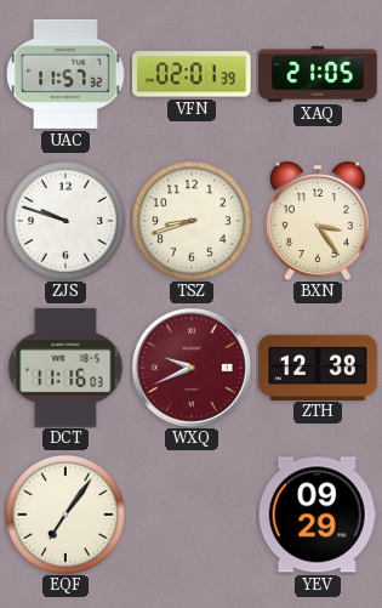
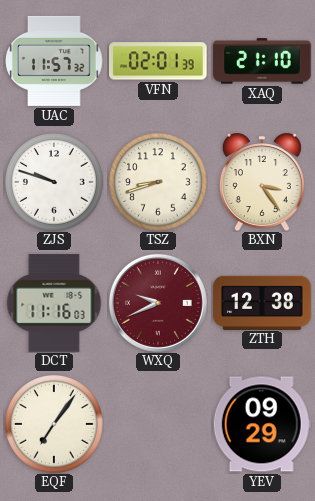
XAQ: 21:05 -> 21:10
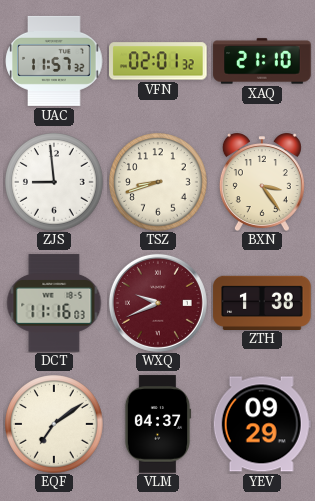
VFN: 02:01:39 -> 02:01:32
ZJS: 9:48 -> 8:59
ZTH: 12:38 -> 1:38
EQF: 7:06 -> 7:09
VLM: none -> 04:37
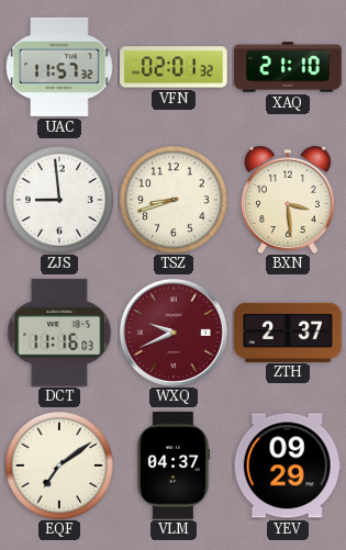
BXN: 3:24 -> 3:29
ZTH: 1:38 -> 2:37
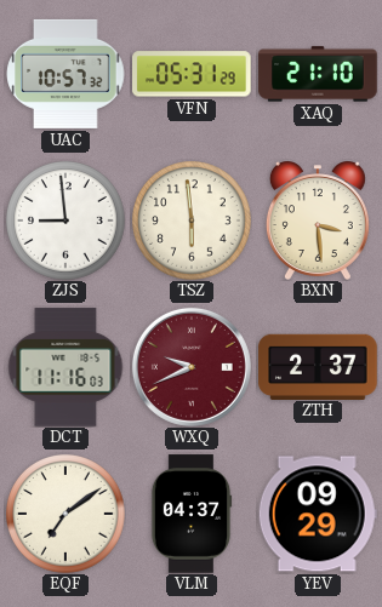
UAC: 11:57 -> 10:57
VFN: 02:01 -> 05:31
TSZ: 8:42 -> 5:59
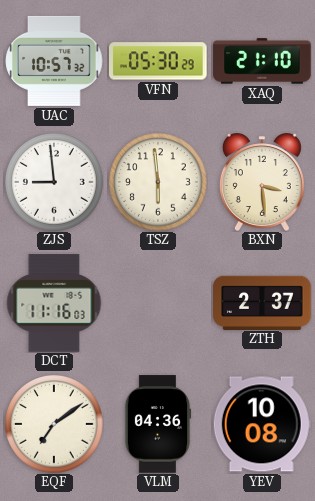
VFN: 05:31 -> 05:30
WXQ: 9:41 -> none
VLM: 04:37 -> 04:36
YEV: 09:29 -> 10:08
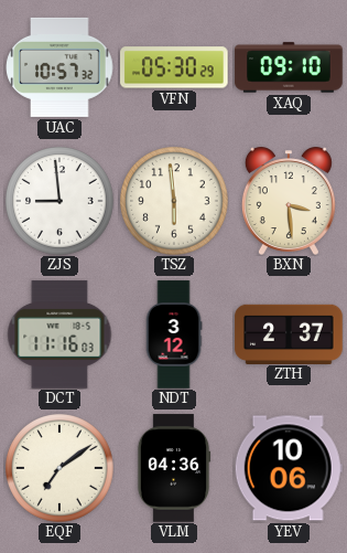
XAQ: 21:10 -> 09:10
NDT: none -> 3:12
YEV: 10:08 -> 10:06
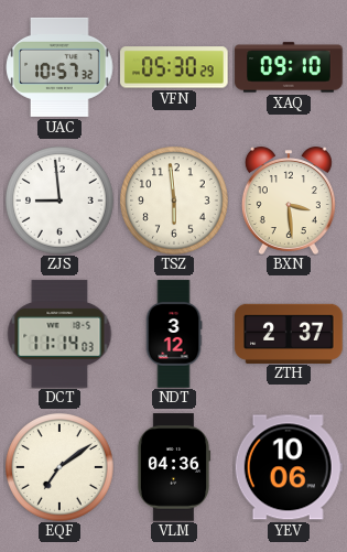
DCT: 11:16 -> 11:14
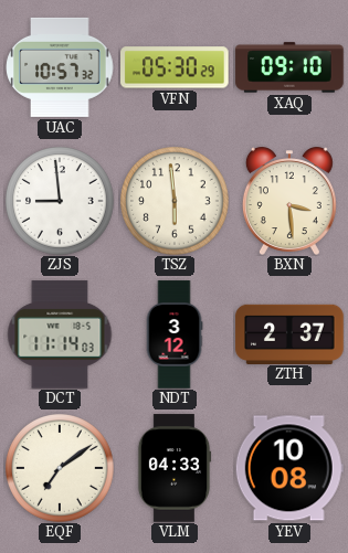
VLM: 04:36 -> 04:33
YEV: 10:06 -> 10:08
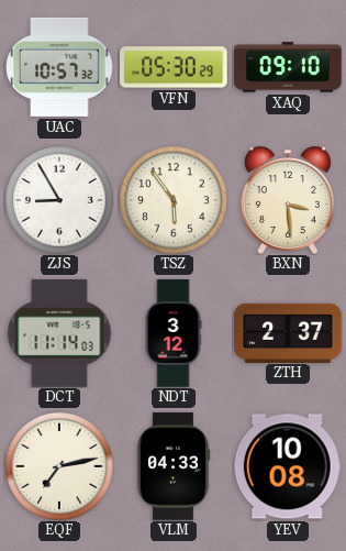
ZJS: 8:59 -> 8:55
TSZ: 5:59 -> 5:54
EQF: 7:09 -> 7:13
